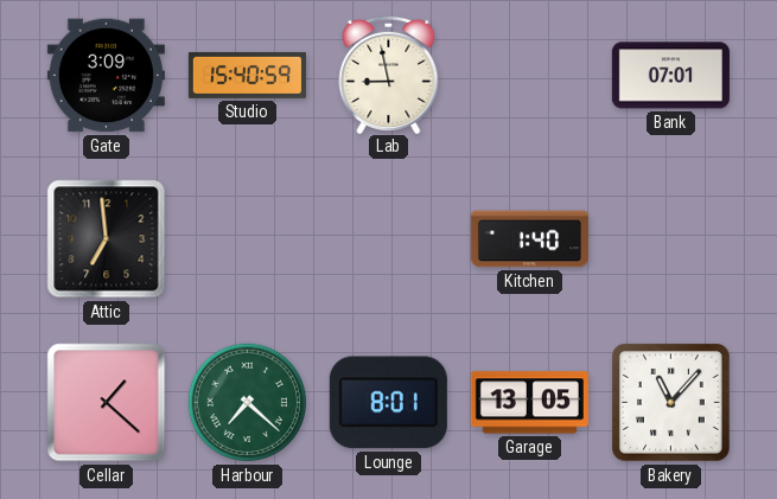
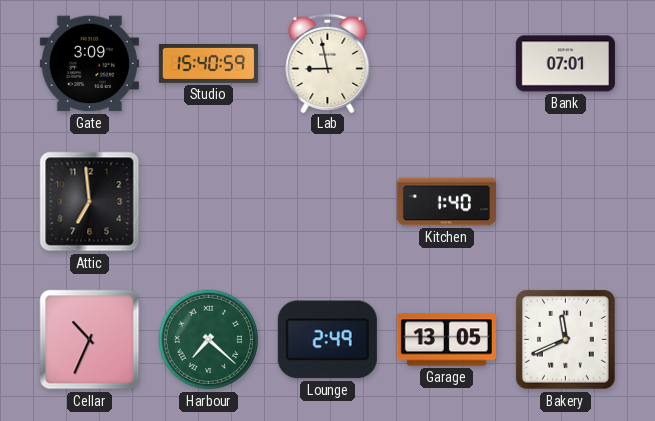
Cellar: 1:22 -> 10:34
Lounge: 8:01 -> 2:49
Bakery: 11:07 -> 11:41
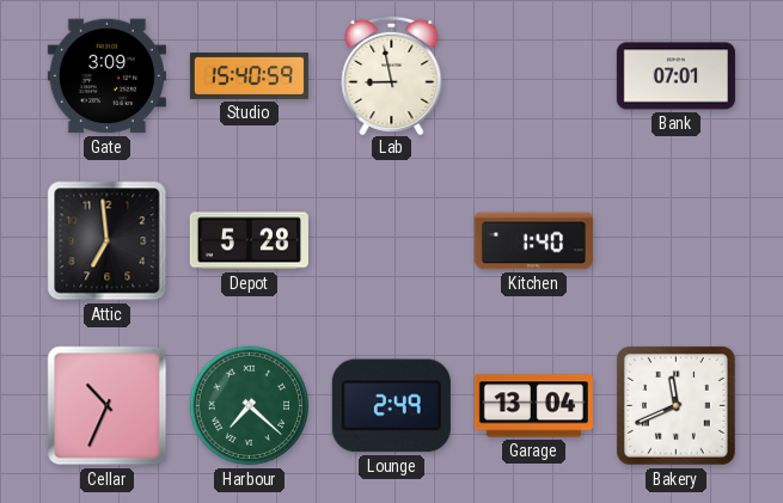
Depot: none -> 5:28
Garage: 13:05 -> 13:04
